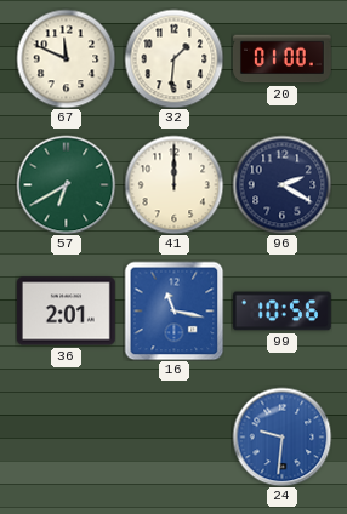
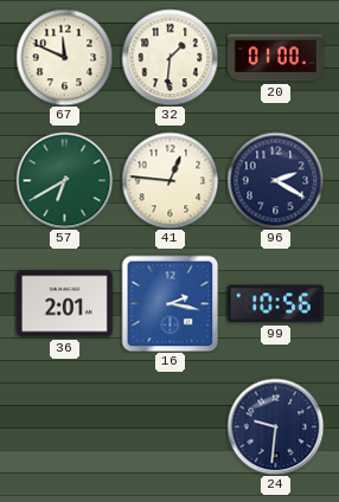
41: 12:00 -> 12:46
16: 11:17 -> 2:17
24 dial: blue -> navy
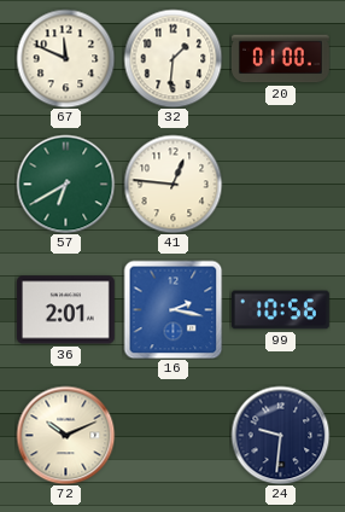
96: 2:20 -> none
72: none -> 10:11
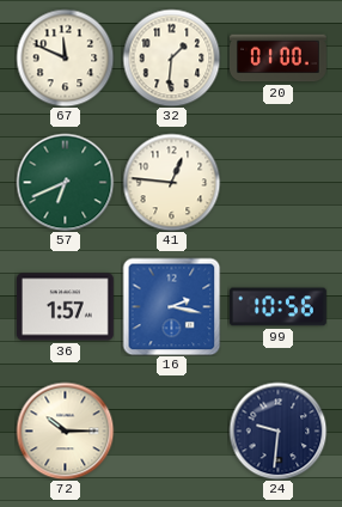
57: 6:40 -> 6:41
36: 2:01 -> 1:57
72: 10:11 -> 10:15
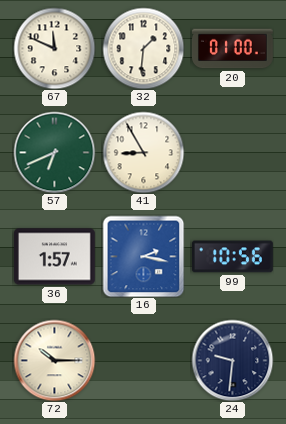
41: 12:46 -> 8:55
